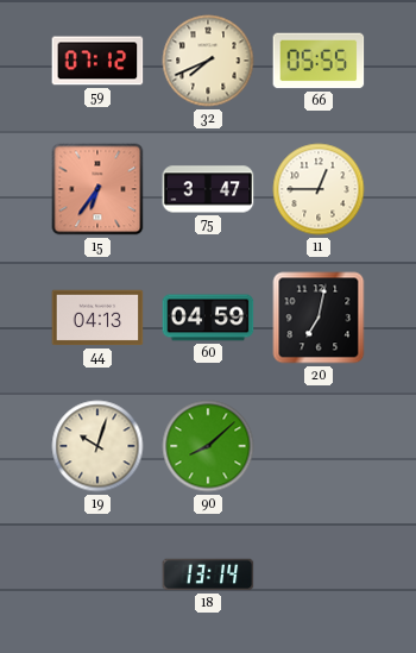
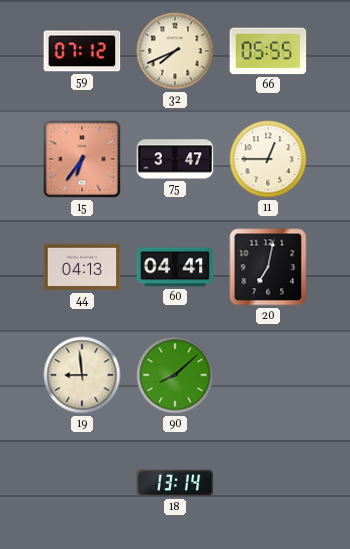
60: 04:59 -> 04:41
19: 10:03 -> 8:59
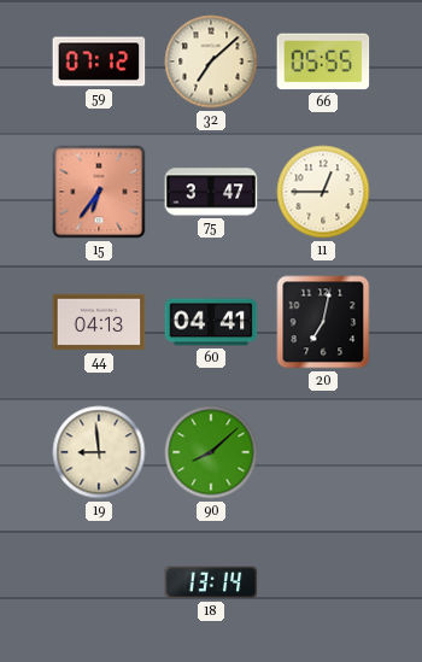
32: 7:41 -> 7:08
